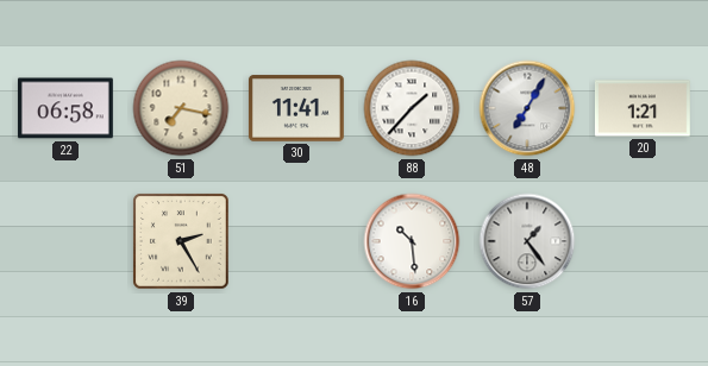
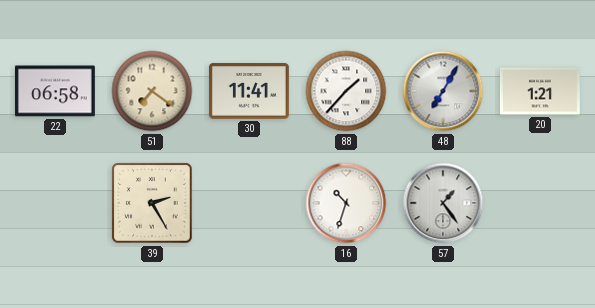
51: 7:17 -> 7:21
16: 10:29 -> 10:33
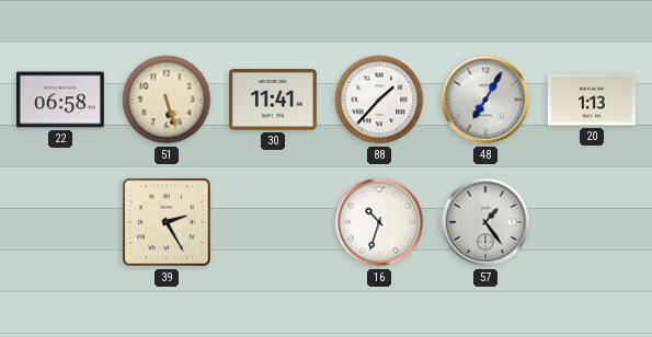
51: 7:21 -> 5:27
20: 1:21 -> 1:13
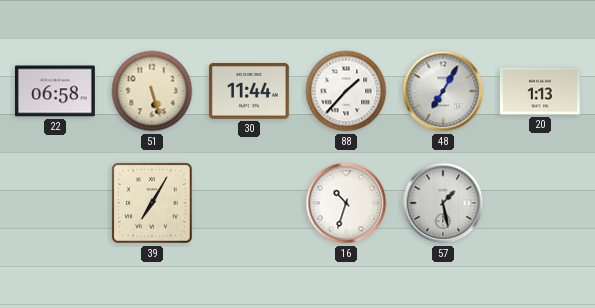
30: 11:41 -> 11:44
39: 2:25 -> 7:05
57: 1:24 -> 1:28
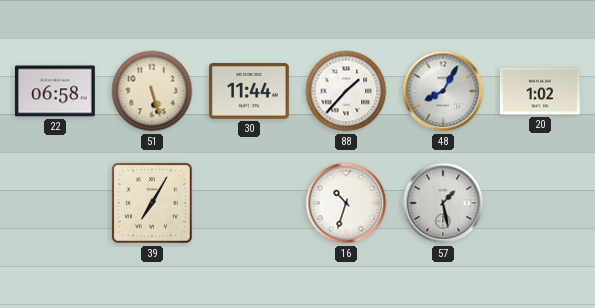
48: 7:05 -> 8:05
20: 1:13 -> 1:02
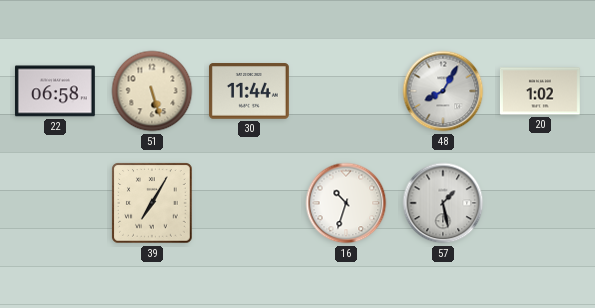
88: 1:37 -> none
